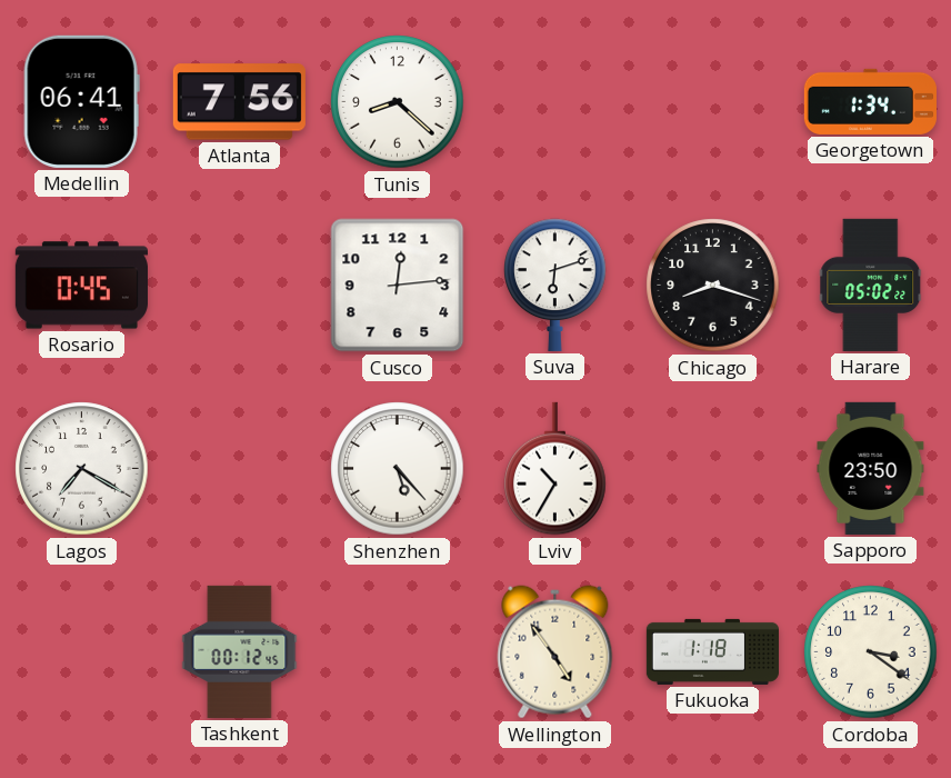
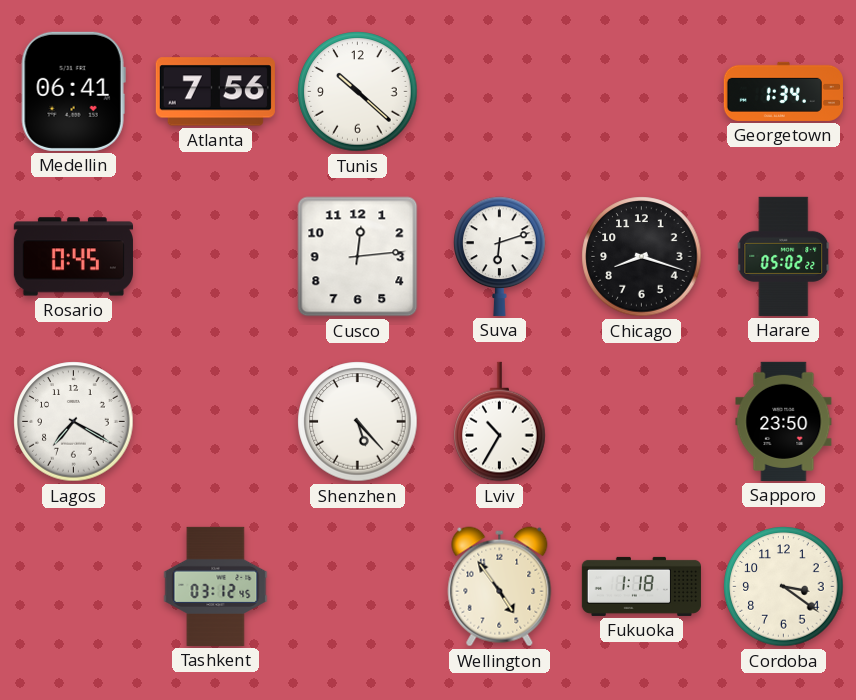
Tunis: 8:22 -> 10:22
Tashkent: 00:12 -> 03:12
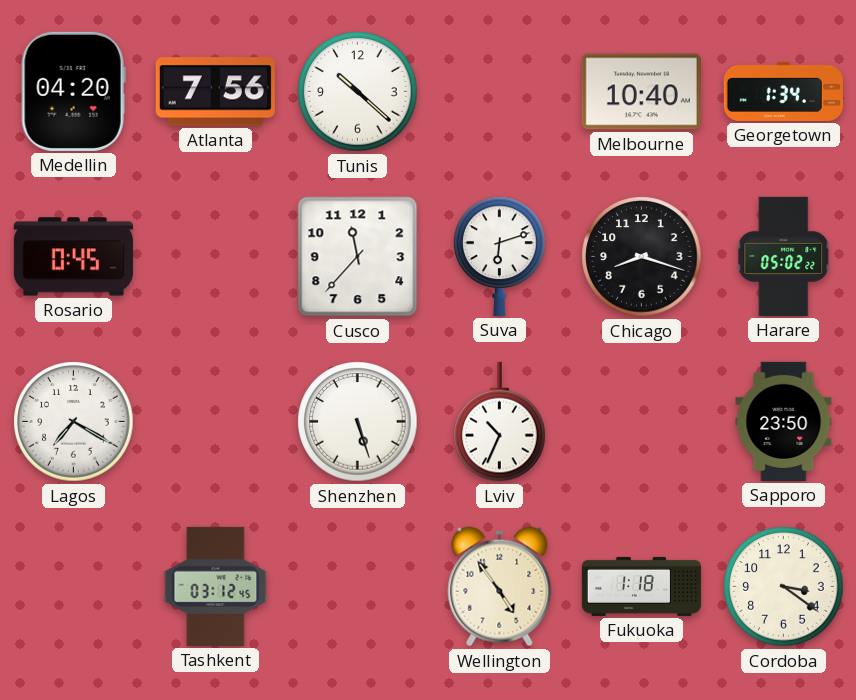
Medellin: 06:41 -> 04:20
Melbourne: none -> 10:40
Cusco: 12:14 -> 11:37
Shenzhen: 5:23 -> 5:27
Lviv: 10:35 -> 10:34
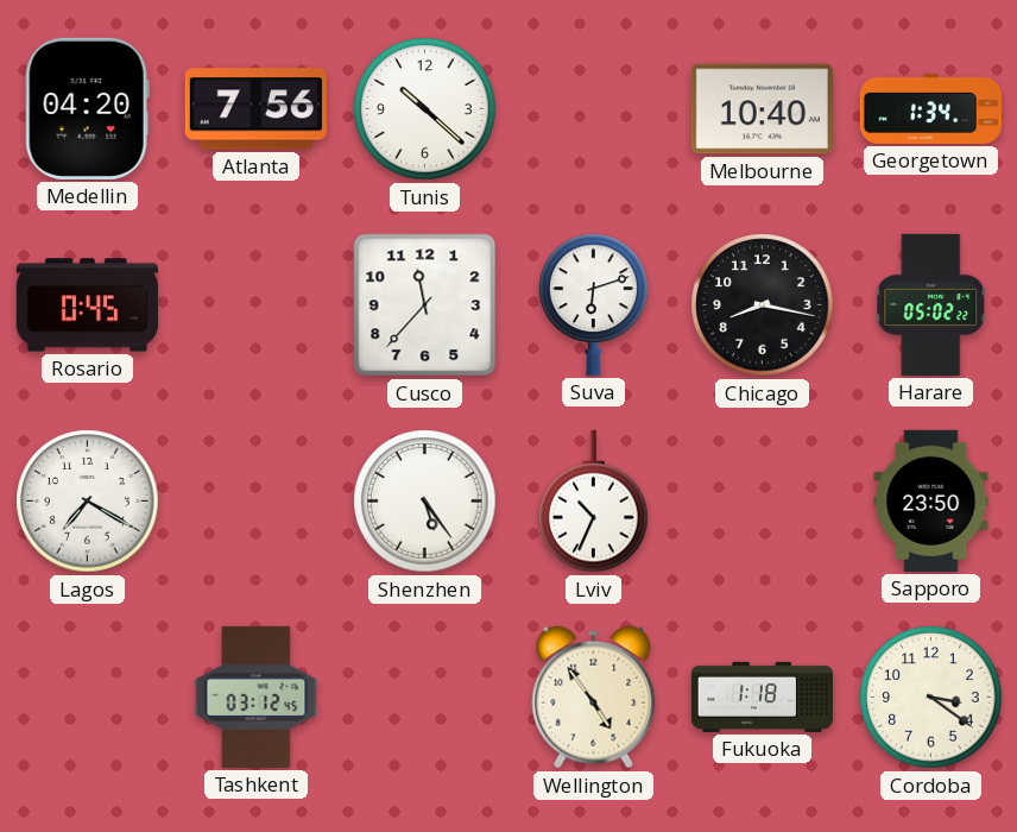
Chicago: 8:18 -> 8:17
Shenzhen: 5:27 -> 5:24
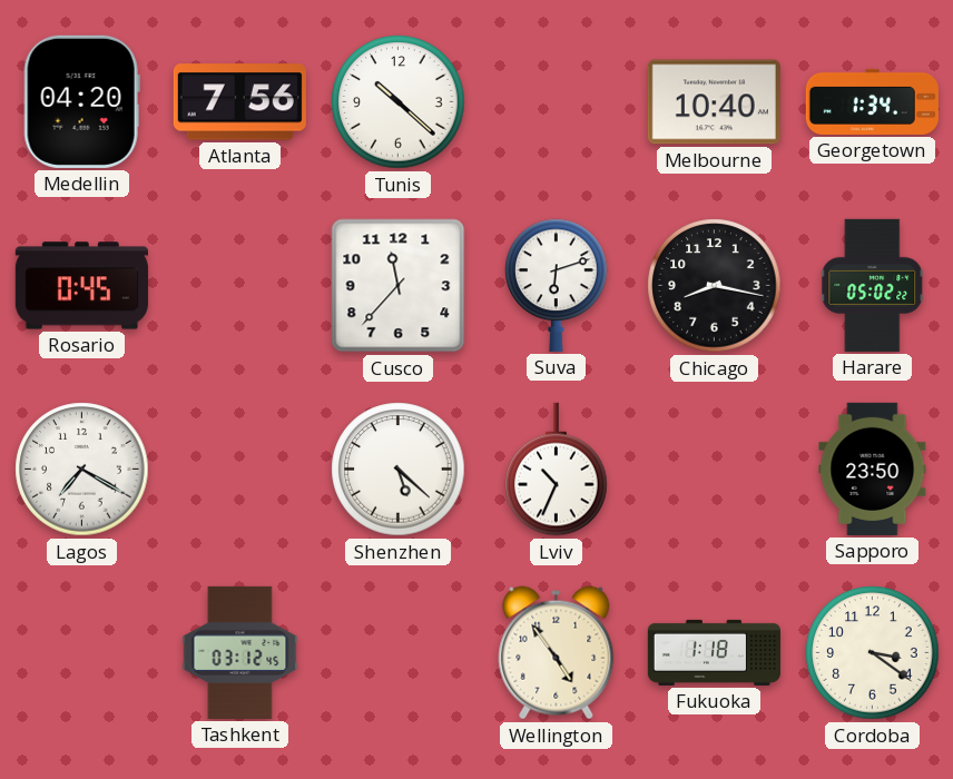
Shenzhen: 5:24 -> 5:22
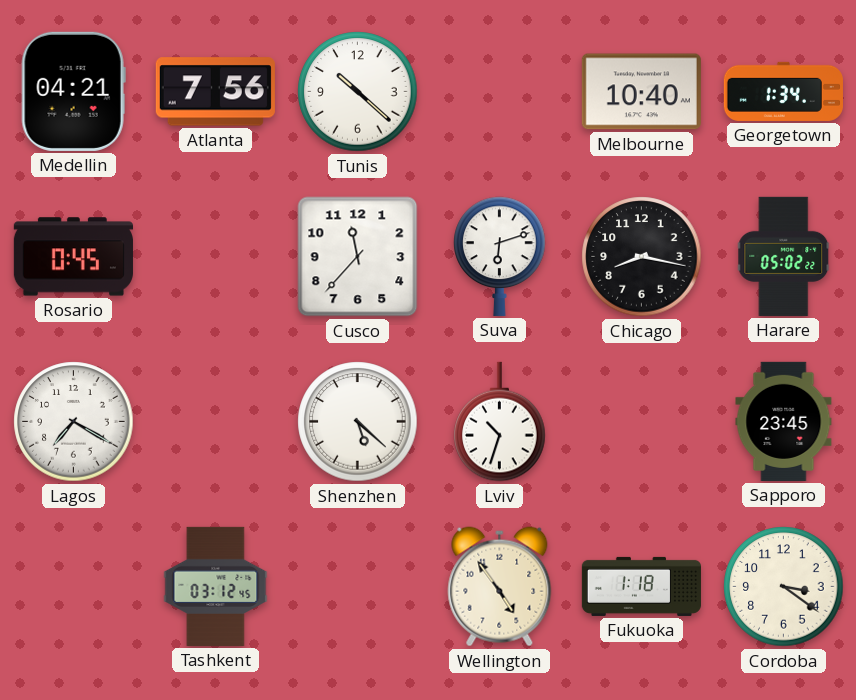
Medellin: 04:20 -> 04:21
Lviv: 10:34 -> 10:33
Sapporo: 23:50 -> 23:45
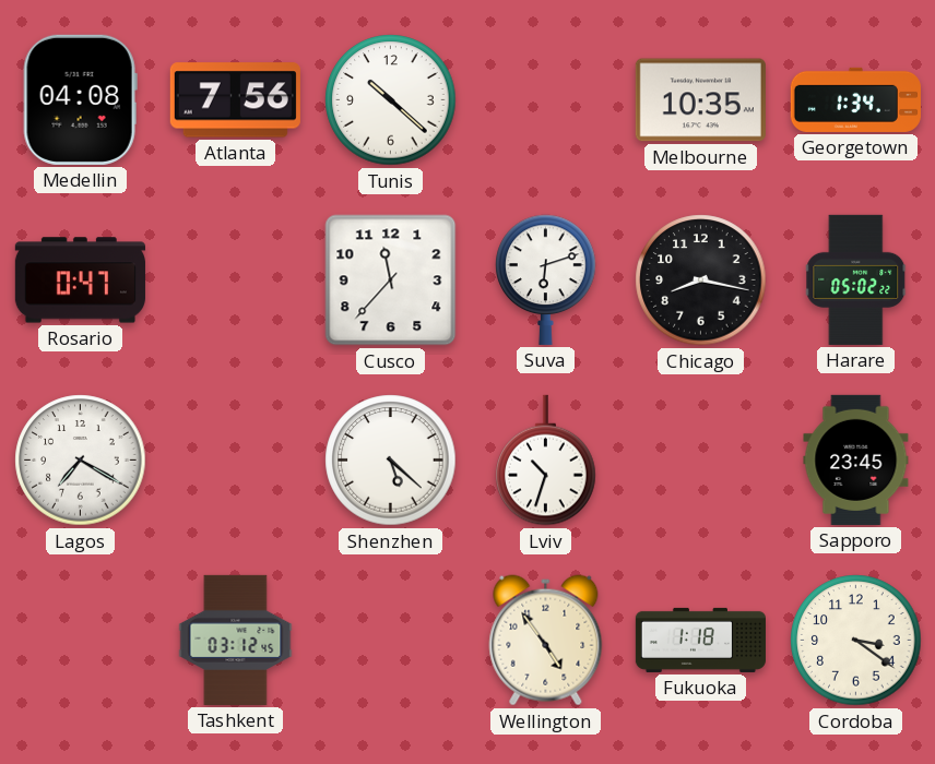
Medellin: 04:21 -> 04:08
Melbourne: 10:40 -> 10:35
Rosario: 0:45 -> 0:47
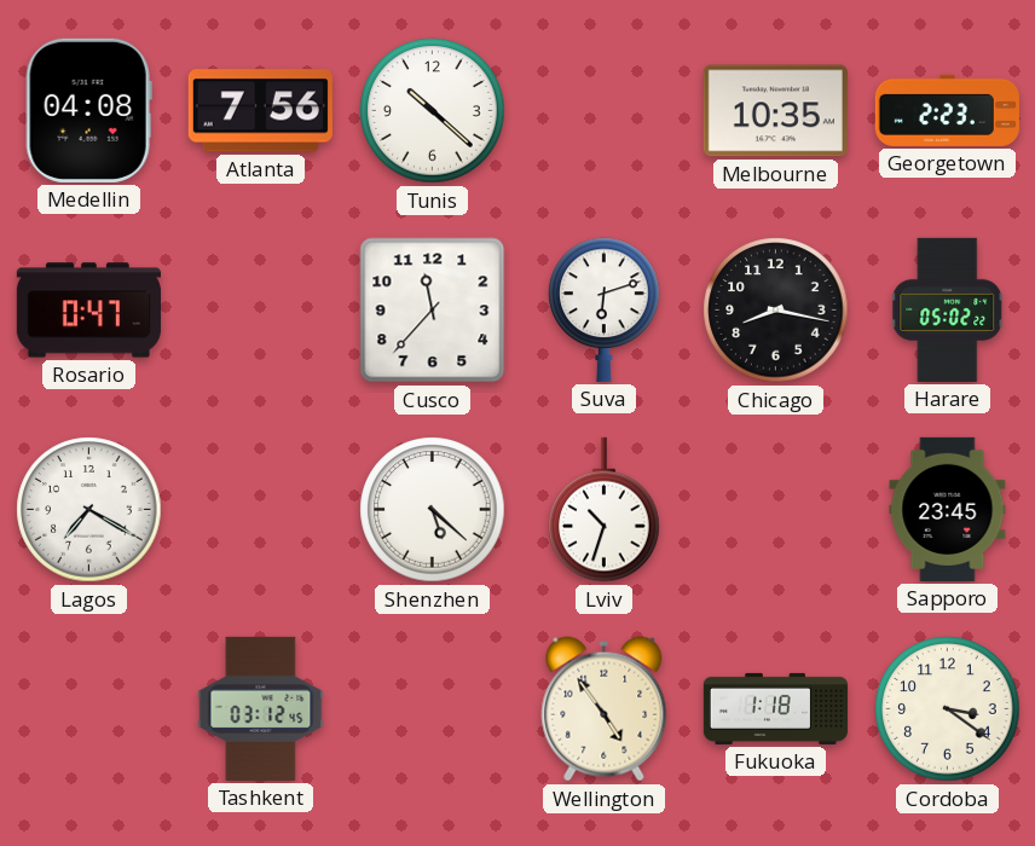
Georgetown: 1:34 -> 2:23
